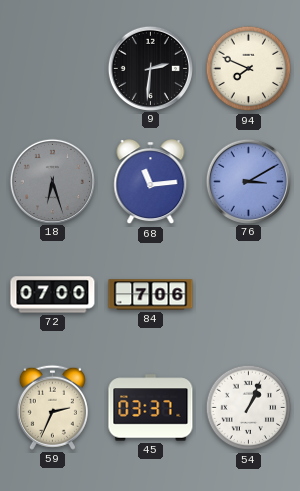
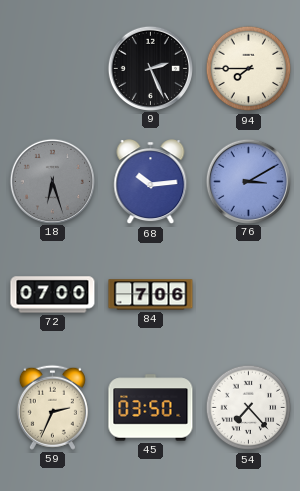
9: 2:31 -> 2:26
94: 7:49 -> 7:45
68: 11:14 -> 10:14
45: 03:37 -> 03:50
54: 1:04 -> 7:23
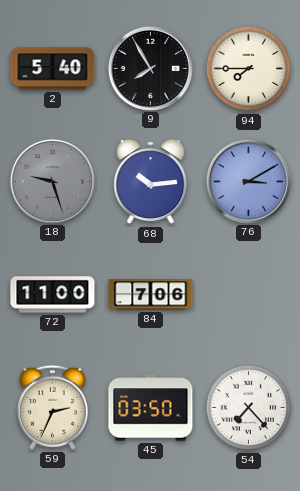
2: none -> 5:40
9: 2:26 -> 7:55
18: 6:27 -> 9:27
72: 07:00 -> 11:00
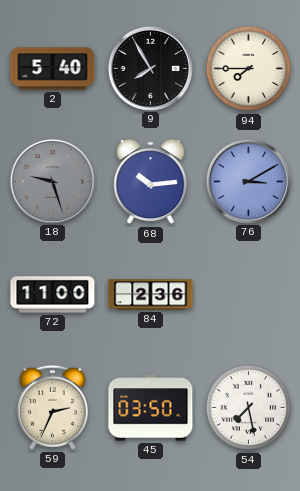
84: 7:06 -> 2:36
54: 7:23 -> 7:28
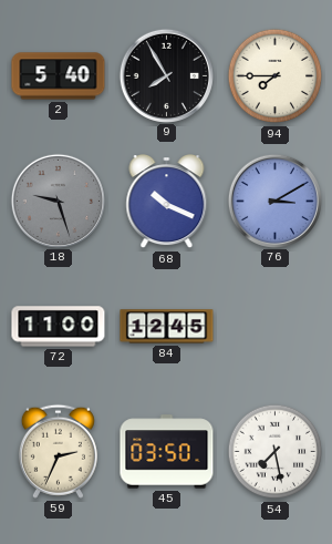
68: 10:14 -> 10:19
84: 2:36 -> 12:45
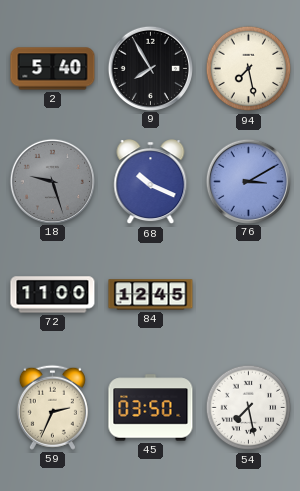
94: 7:45 -> 7:28
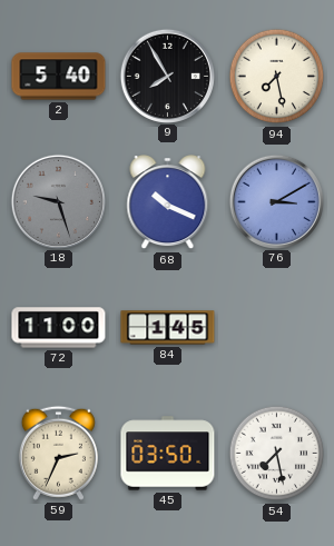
84: 12:45 -> 1:45
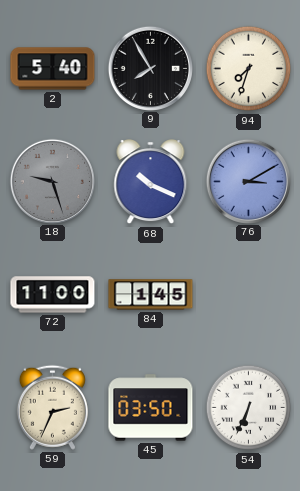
94: 7:28 -> 7:33
54: 7:28 -> 6:34
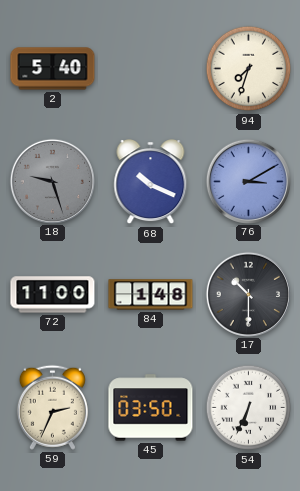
9: 7:55 -> none
84: 1:45 -> 1:48
17: none -> 10:30
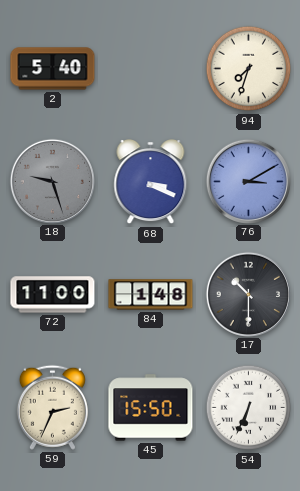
68: 10:19 -> 3:19
45: 03:50 -> 15:50
